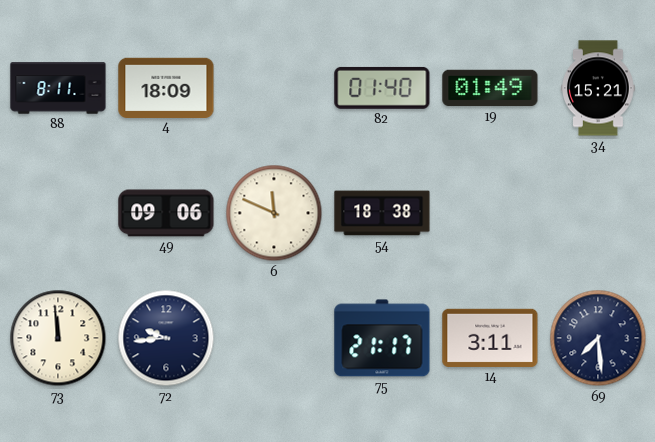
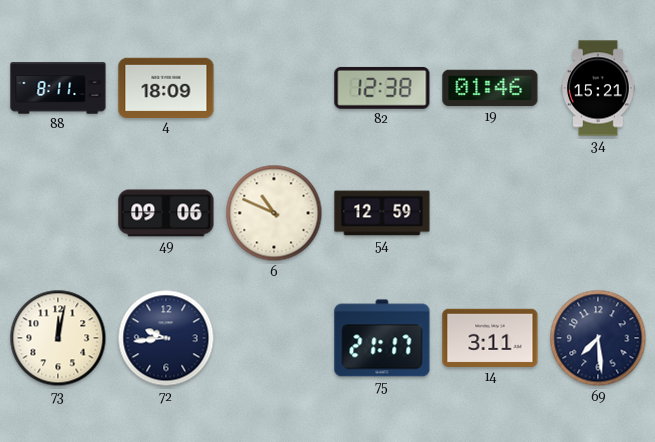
82: 01:40 -> 12:38
19: 01:49 -> 01:46
6: 11:49 -> 10:49
54: 18:38 -> 12:59
73: 11:59 -> 12:02
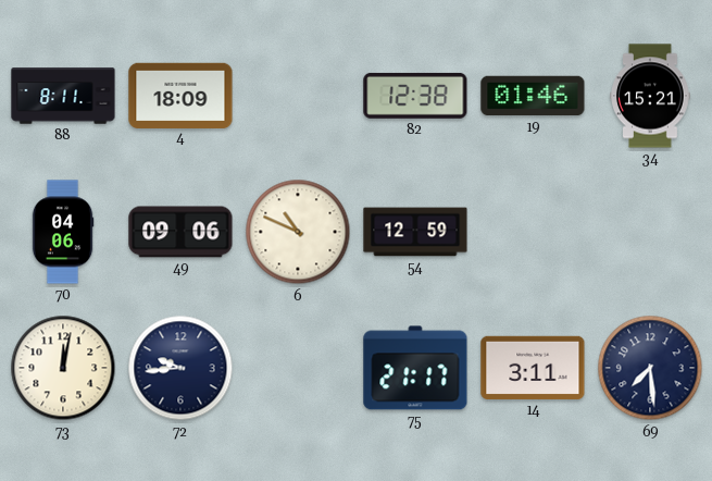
70: none -> 04:06
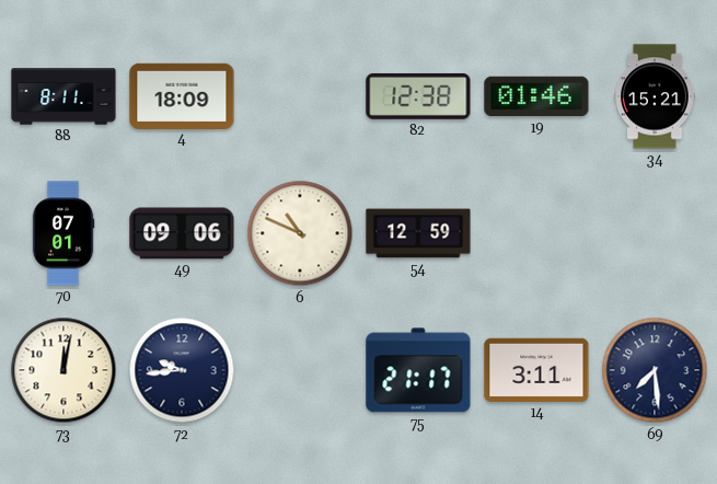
70: 04:06 -> 07:01
